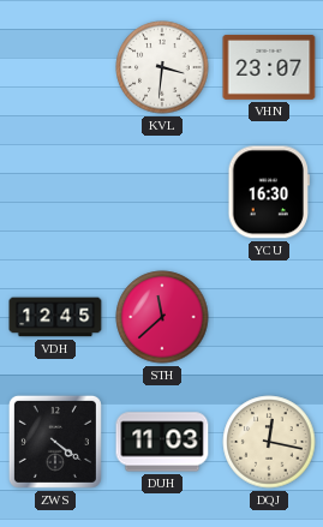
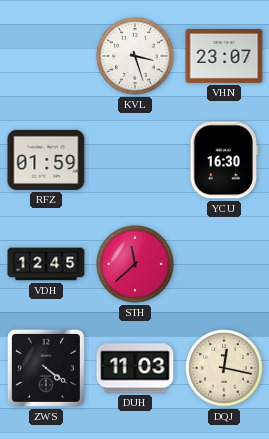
KVL: 3:31 -> 3:27
RFZ: none -> 01:59
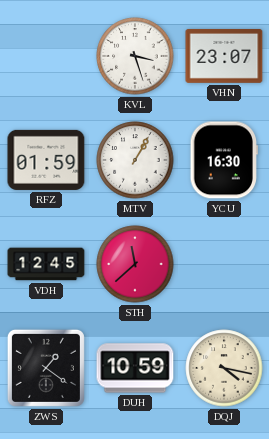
MTV: none -> 1:05
ZWS: 4:21 -> 1:21
DUH: 11:03 -> 10:59
DQJ: 12:17 -> 4:17
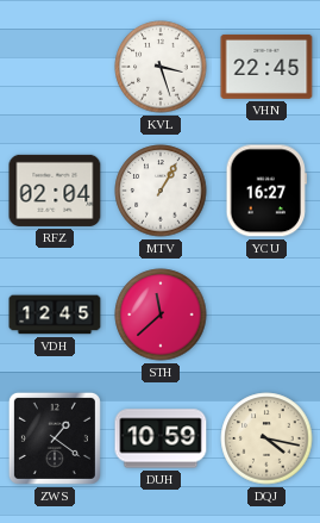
VHN: 23:07 -> 22:45
RFZ: 01:59 -> 02:04
YCU: 16:30 -> 16:27
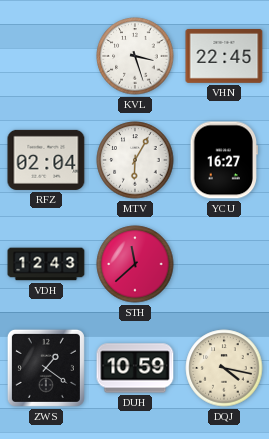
MTV: 1:05 -> 6:05
VDH: 12:45 -> 12:43
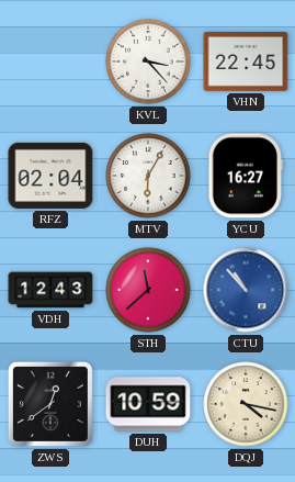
KVL: 3:27 -> 3:23
CTU: none -> 10:53
ZWS: 1:21 -> 12:39
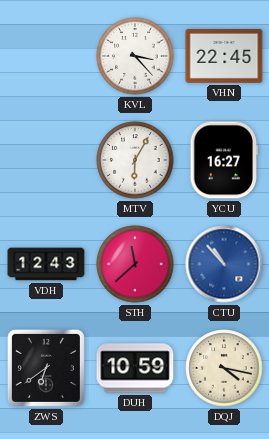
RFZ: 02:04 -> none
ZWS: 12:39 -> 6:39
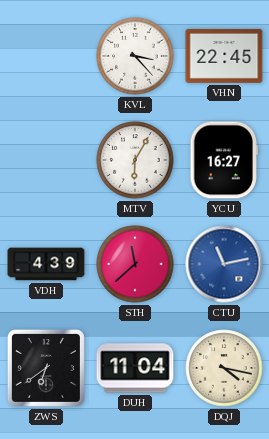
VDH: 12:43 -> 4:39
CTU: 10:53 -> 11:13
DUH: 10:59 -> 11:04
